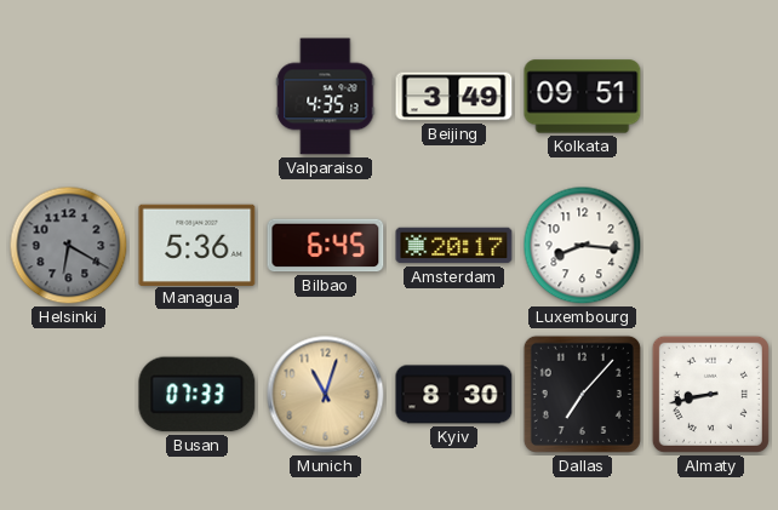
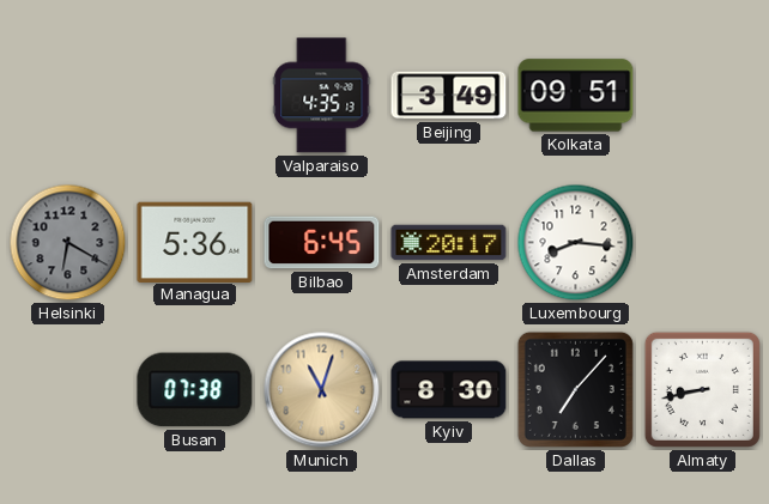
Busan: 07:33 -> 07:38
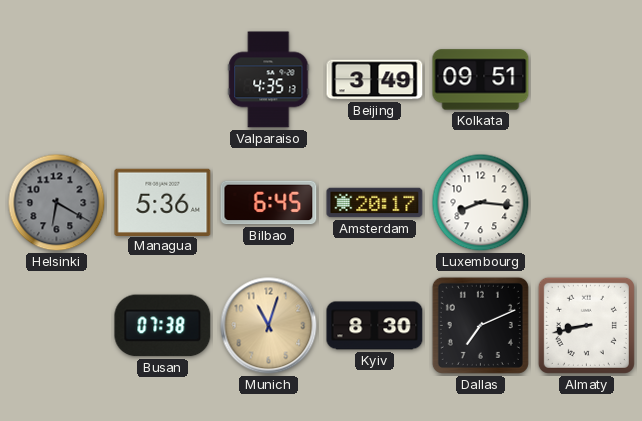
Dallas: 7:07 -> 7:11
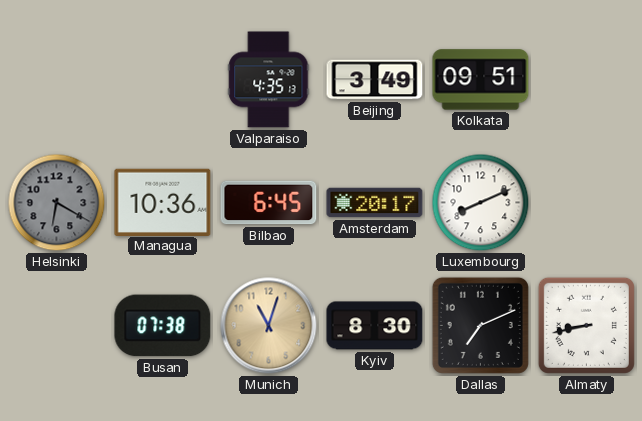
Managua: 5:36 -> 10:36
Luxembourg: 8:16 -> 8:11
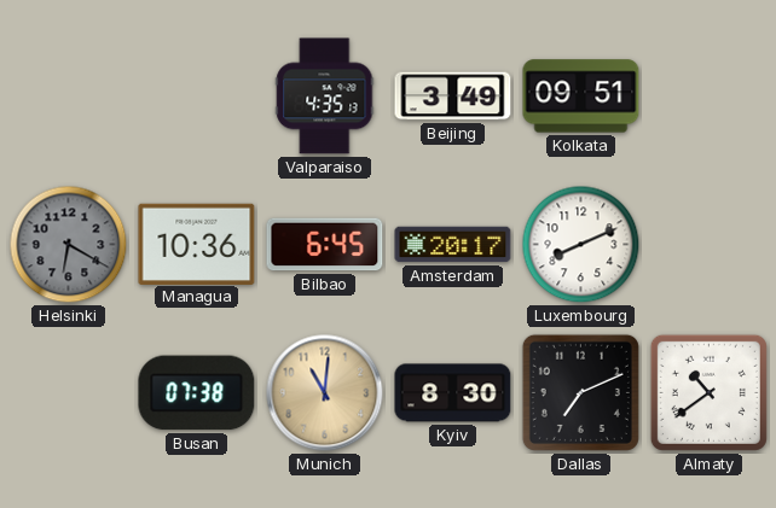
Munich: 11:03 -> 11:01
Almaty: 8:43 -> 10:39
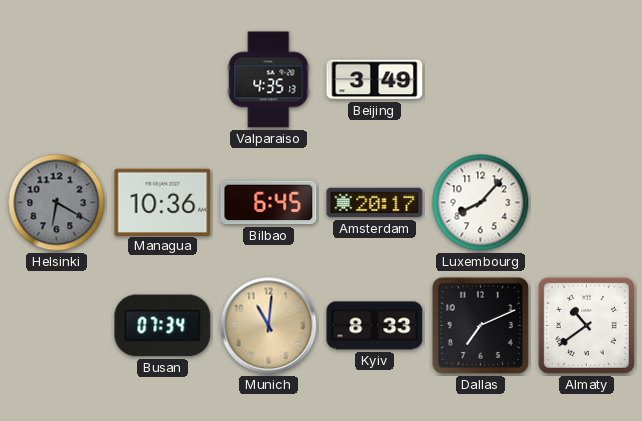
Kolkata: 09:51 -> none
Luxembourg: 8:11 -> 8:07
Busan: 07:38 -> 07:34
Kyiv: 8:30 -> 8:33
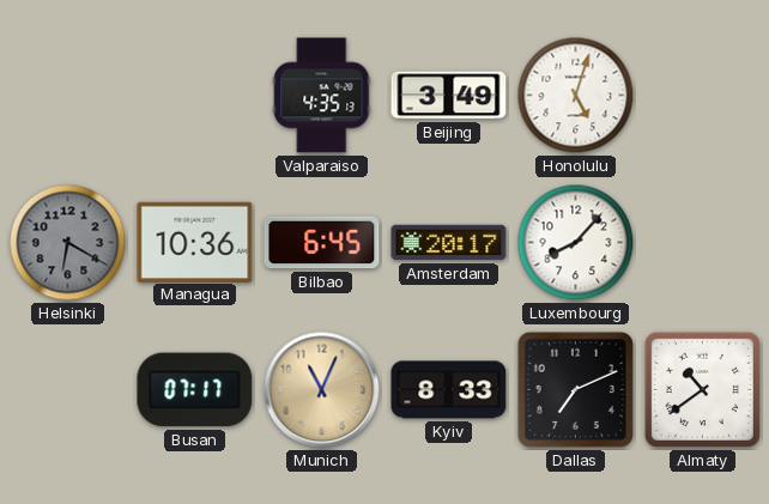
Honolulu: none -> 5:03
Busan: 07:34 -> 07:17
Munich: 11:01 -> 11:04
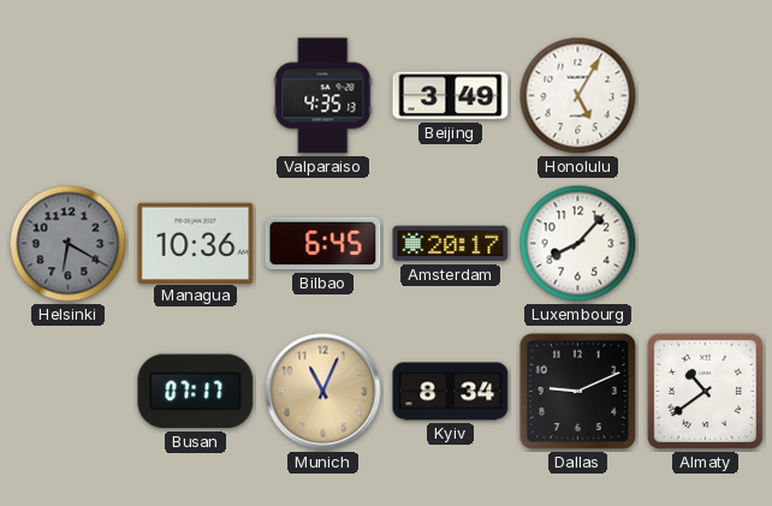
Honolulu: 5:03 -> 5:05
Kyiv: 8:33 -> 8:34
Dallas: 7:11 -> 9:11
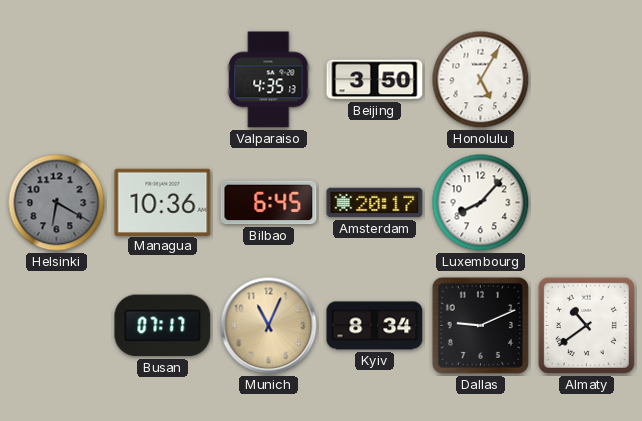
Beijing: 3:49 -> 3:50
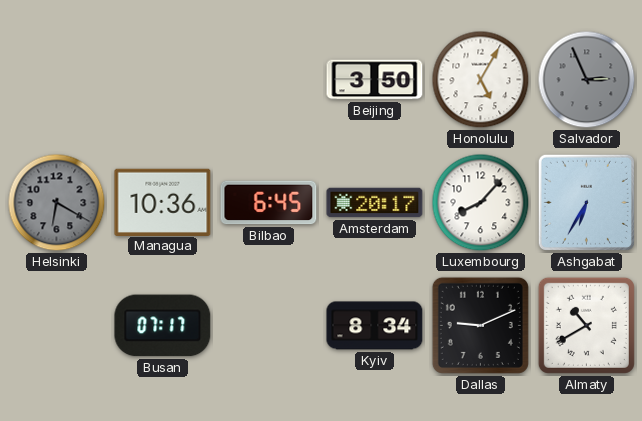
Valparaiso: 4:35 -> none
Salvador: none -> 2:56
Ashgabat: none -> 6:35
Munich: 11:04 -> none
Almaty: 10:39 -> 10:40
